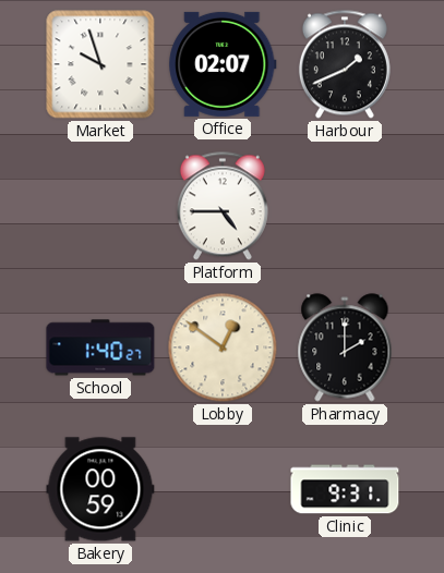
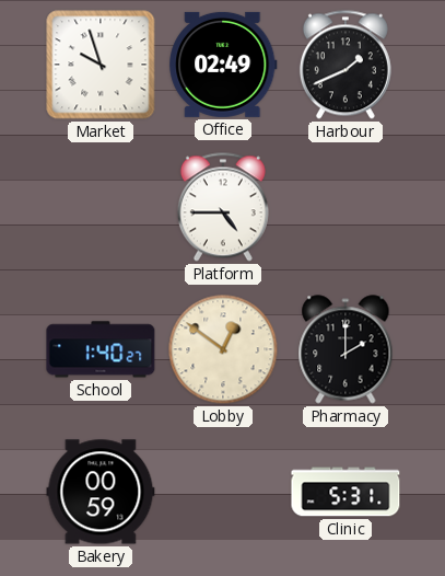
Office: 02:07 -> 02:49
Clinic: 9:31 -> 5:31
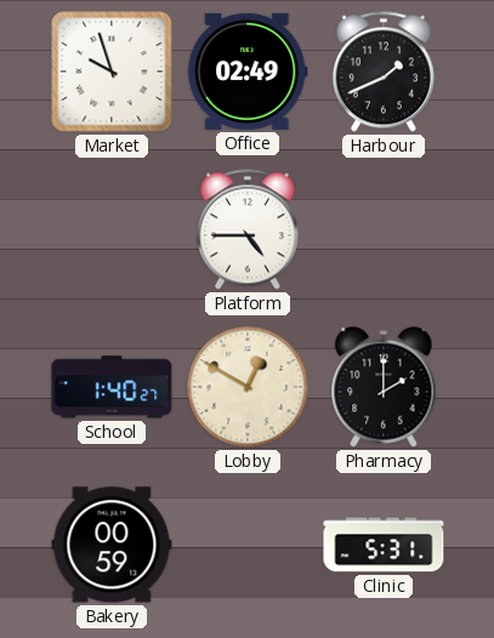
Lobby: 12:51 -> 12:50
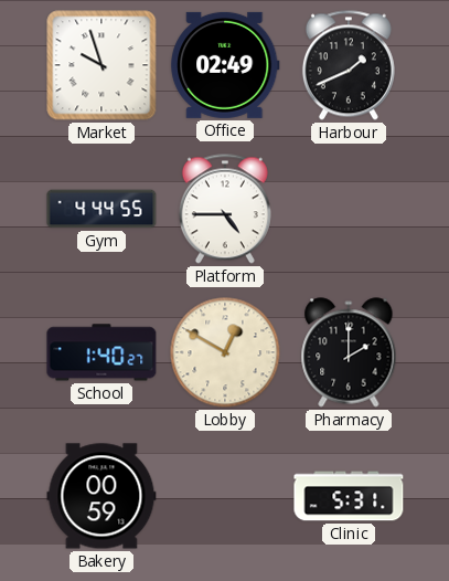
Gym: none -> 4:44
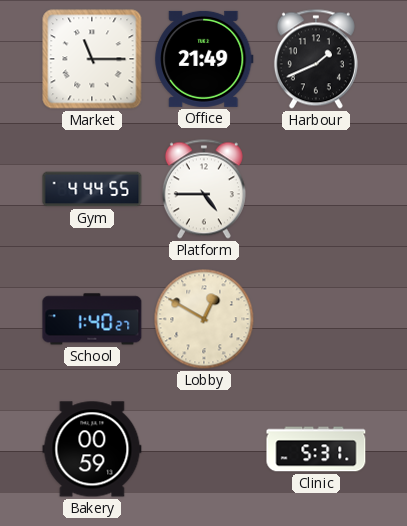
Market: 9:57 -> 11:15
Office: 02:49 -> 21:49
Pharmacy: 2:00 -> none
